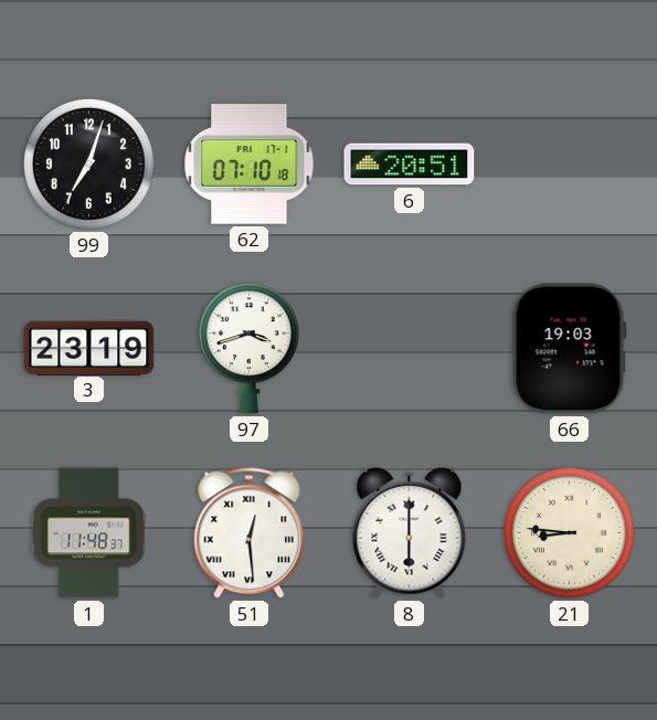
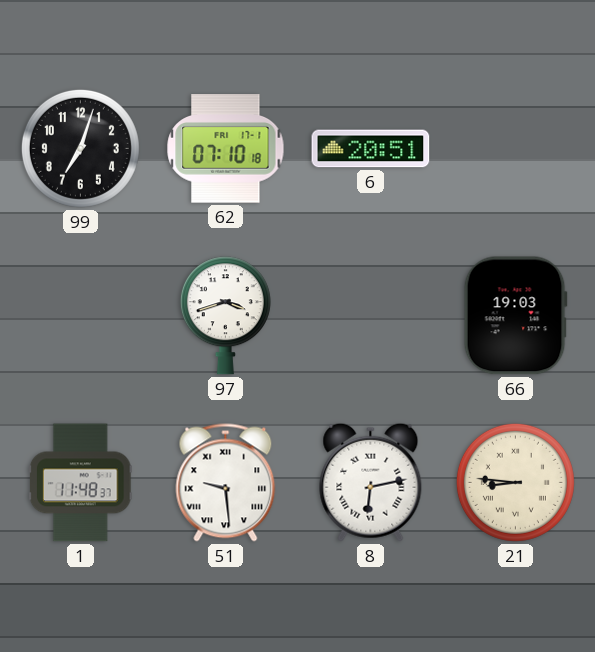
3: 23:19 -> none
51: 12:29 -> 9:29
8: 6:00 -> 6:13
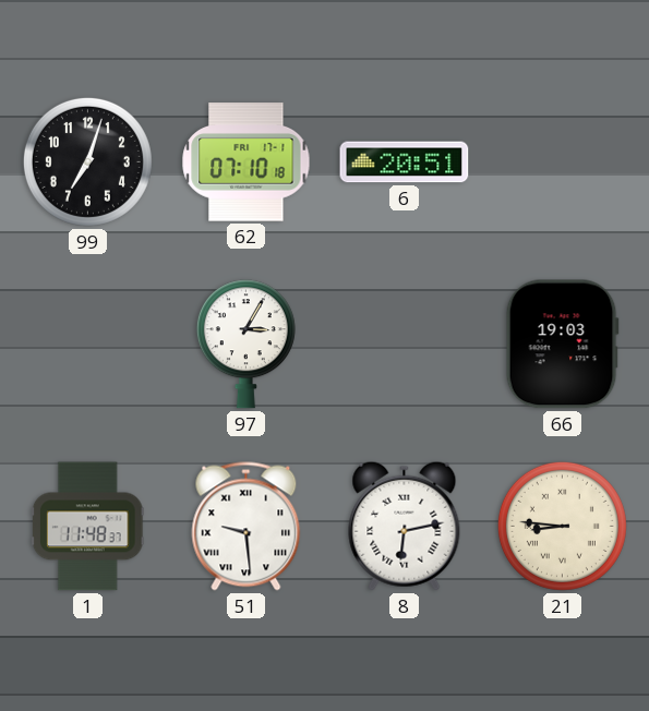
97: 3:42 -> 3:05
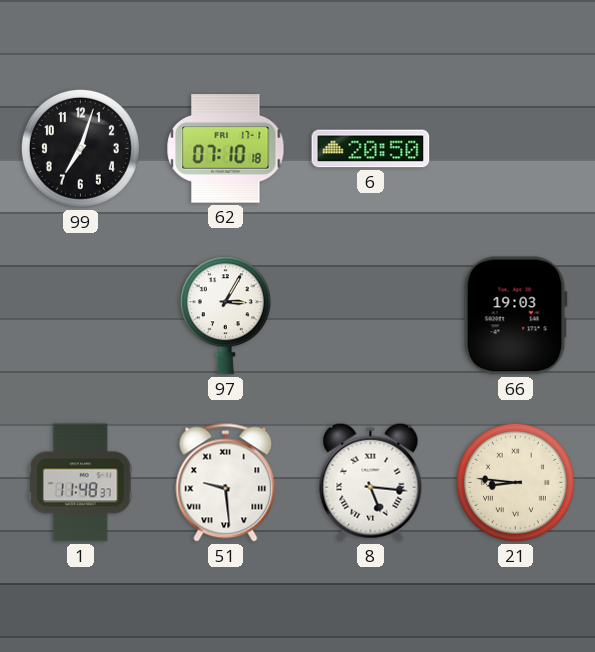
6: 20:51 -> 20:50
8: 6:13 -> 5:16
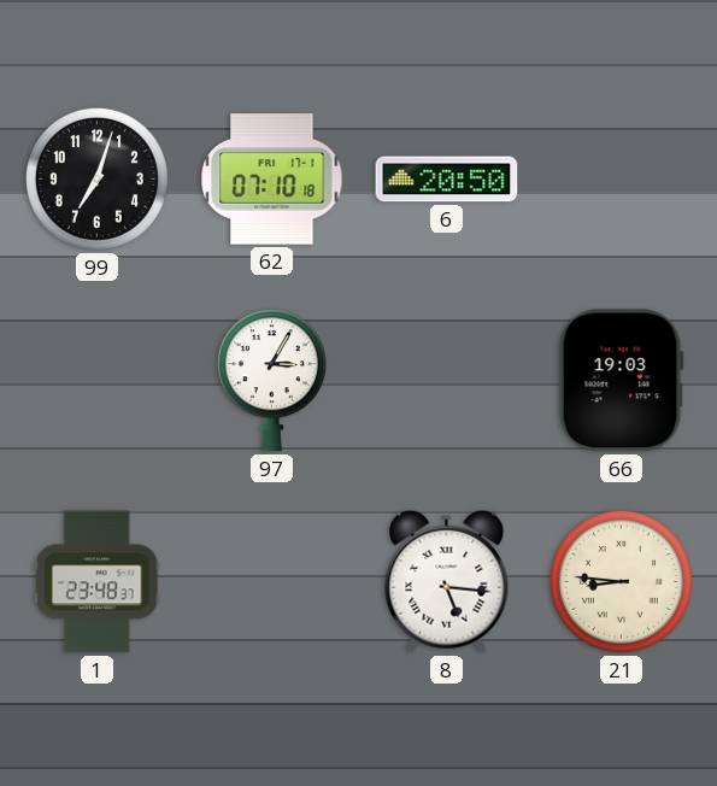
1: 11:48 -> 23:48
51: 9:29 -> none
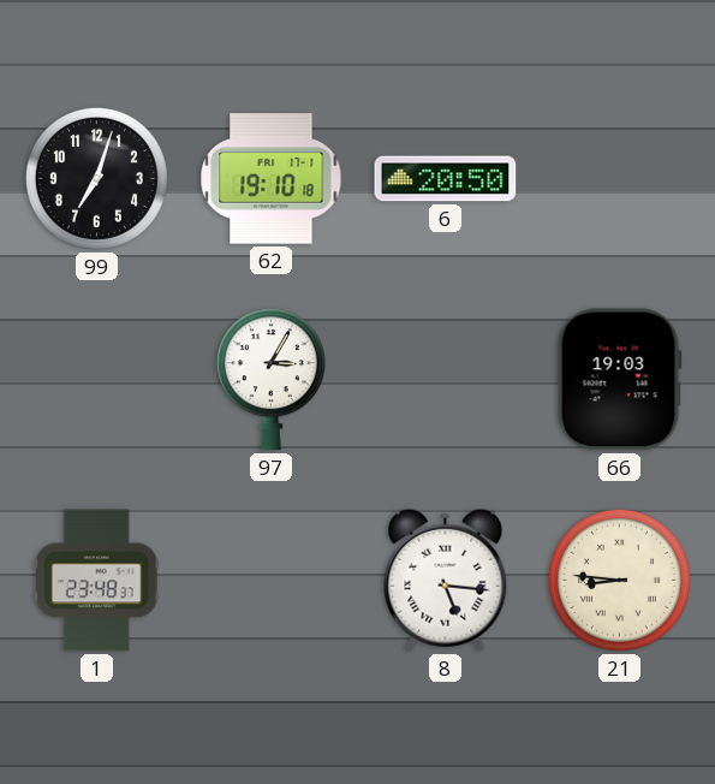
62: 07:10 -> 19:10
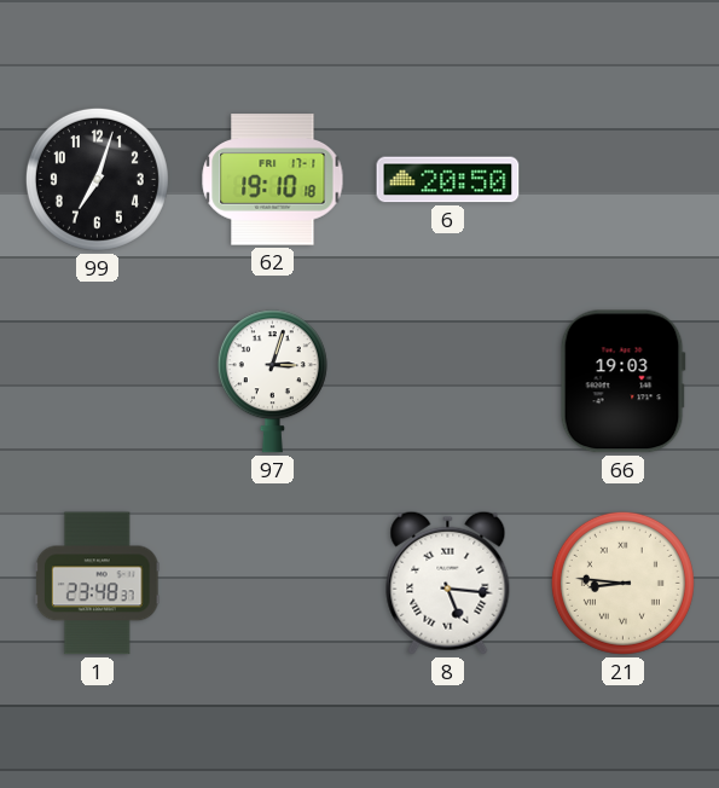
97: 3:05 -> 3:03
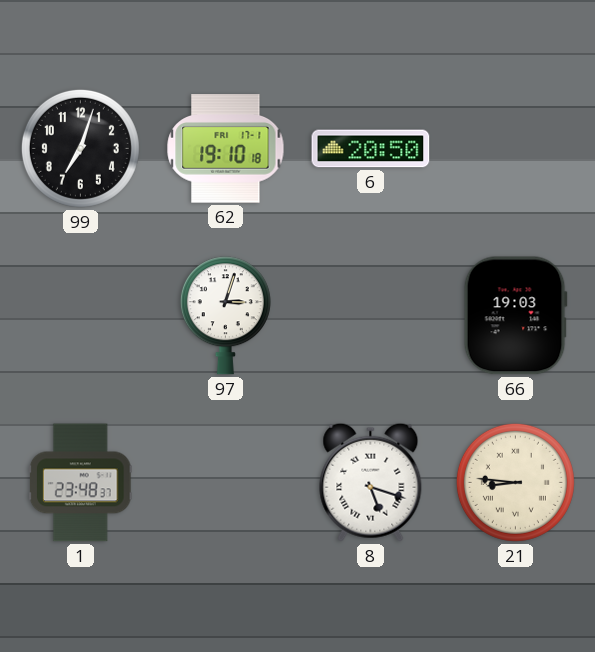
8: 5:16 -> 5:18
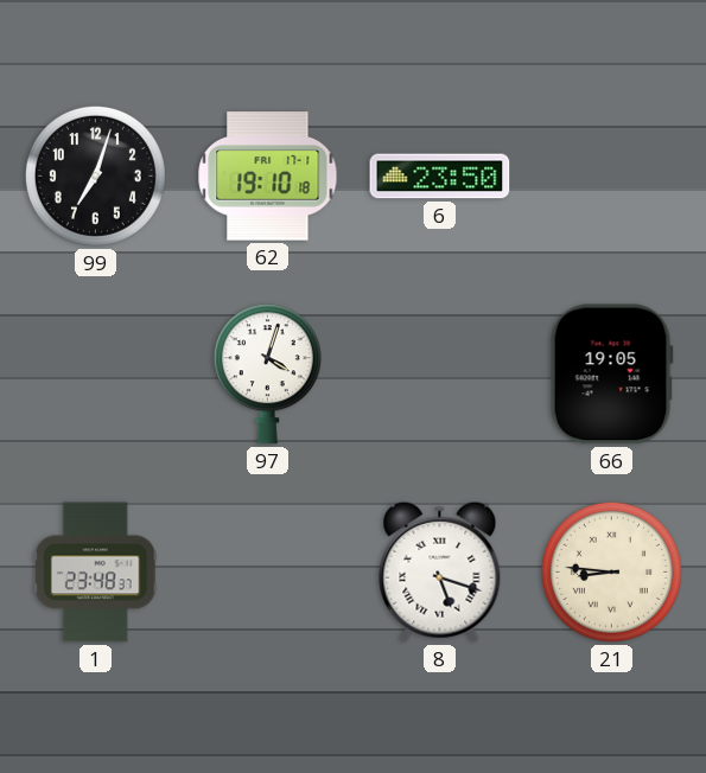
6: 20:50 -> 23:50
97: 3:03 -> 4:03
66: 19:03 -> 19:05
